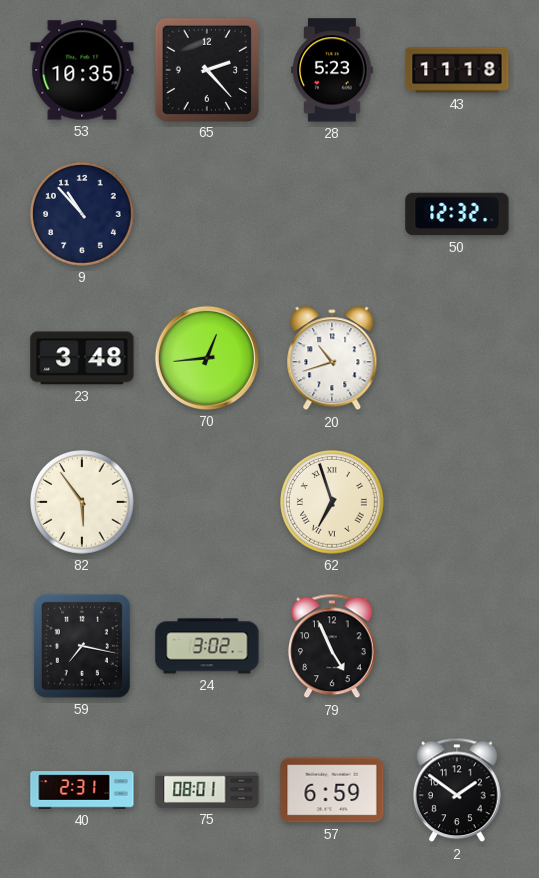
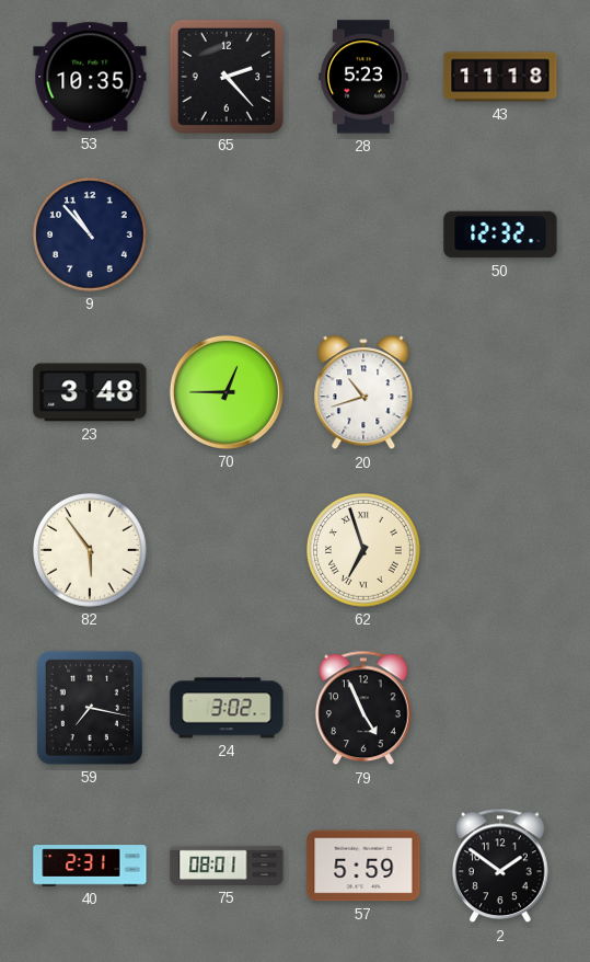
70: 12:44 -> 12:45
57: 6:59 -> 5:59
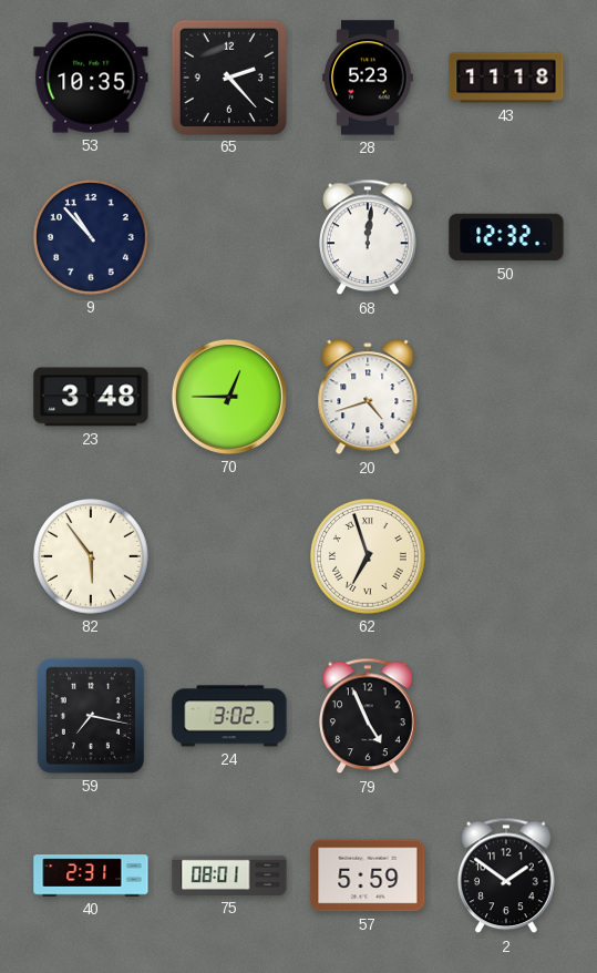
68: none -> 12:01
20: 10:42 -> 4:42
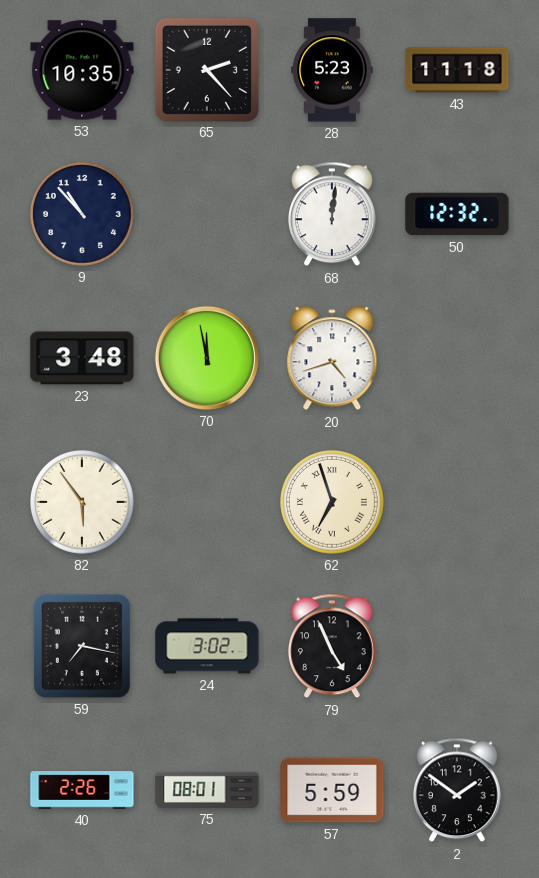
70: 12:45 -> 11:58
40: 2:31 -> 2:26
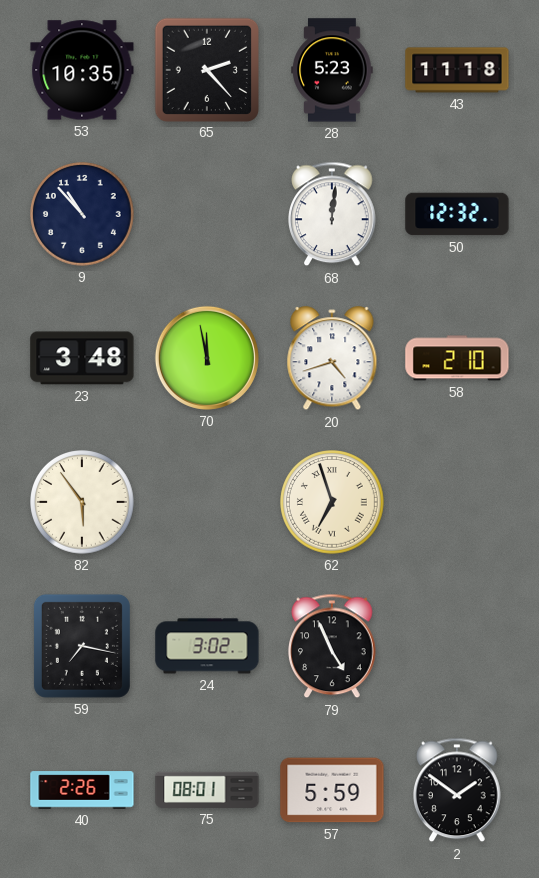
58: none -> 2:10
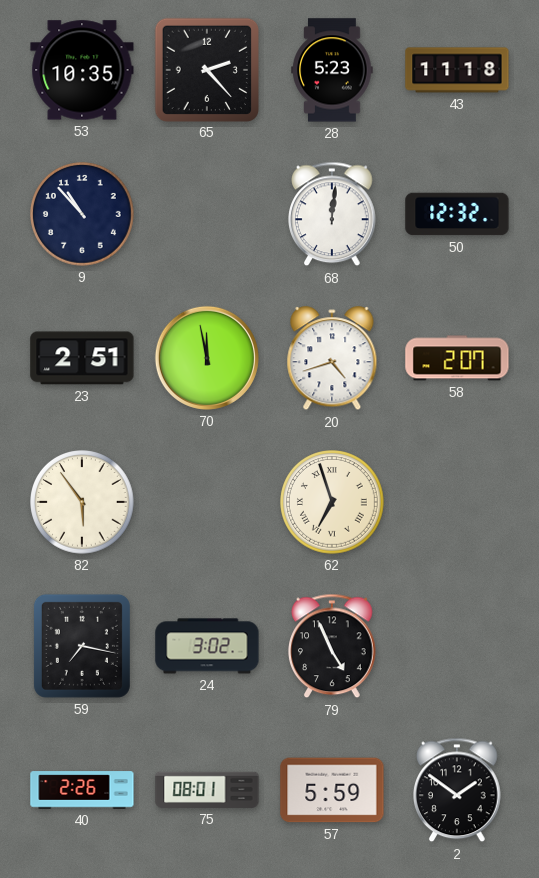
23: 3:48 -> 2:51
58: 2:10 -> 2:07
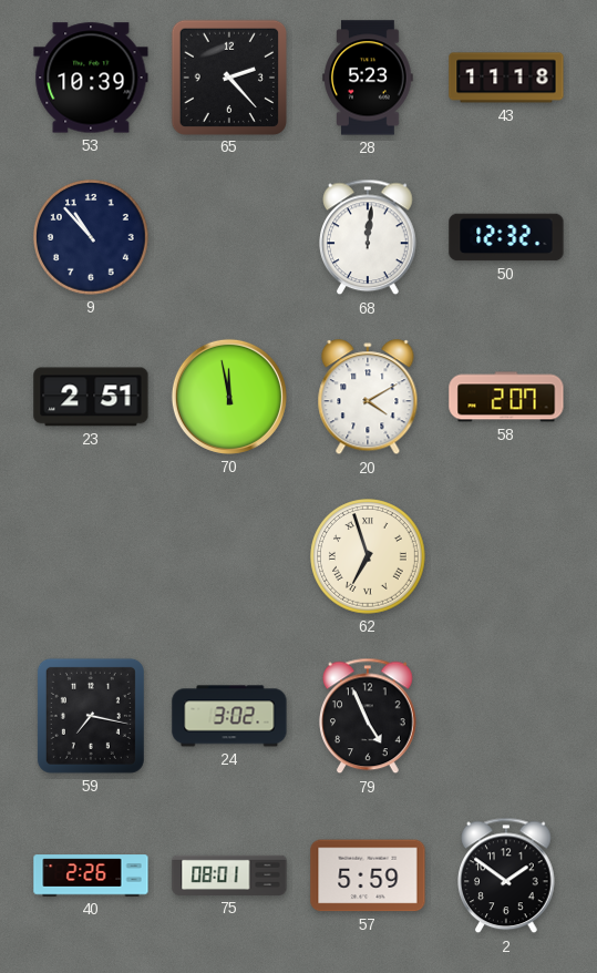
53: 10:35 -> 10:39
20: 4:42 -> 4:10
82: 5:54 -> none
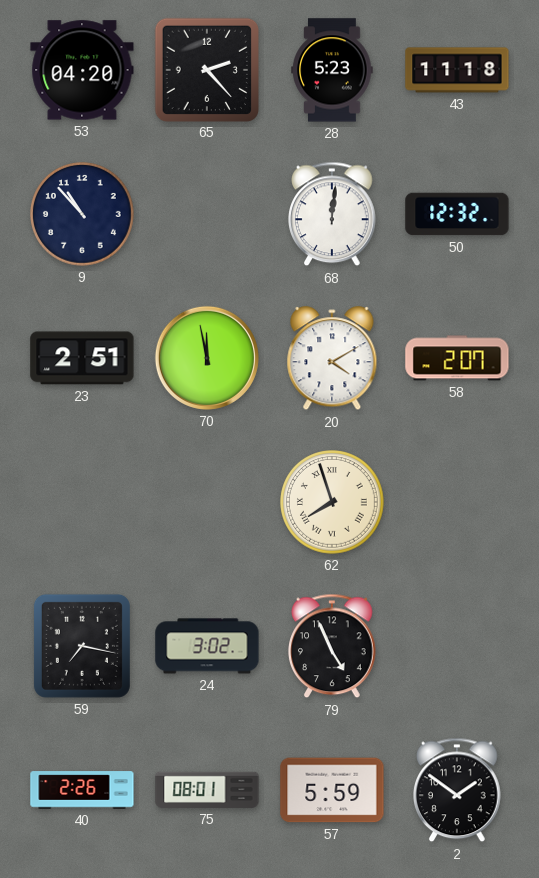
53: 10:39 -> 04:20
62: 6:57 -> 7:57
